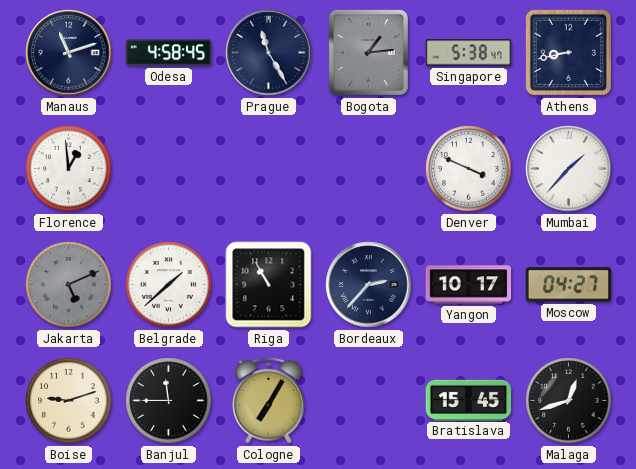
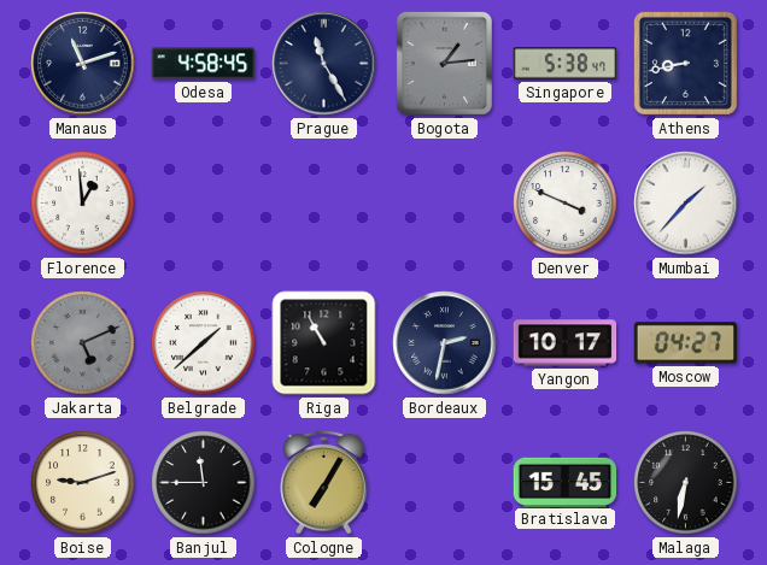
Bordeaux: 2:37 -> 2:32
Malaga: 12:42 -> 6:32
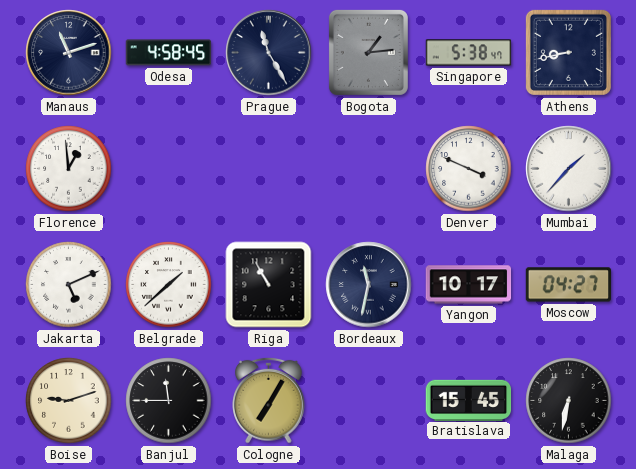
Jakarta dial: grey -> white
Bordeaux: 2:32 -> 11:32
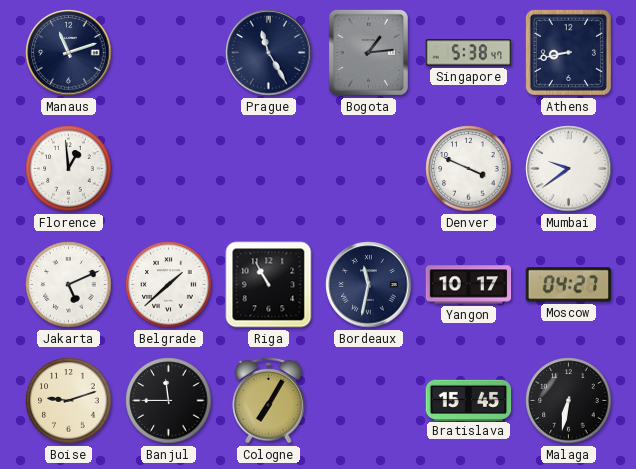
Odesa: 4:58 -> none
Mumbai: 1:37 -> 9:39
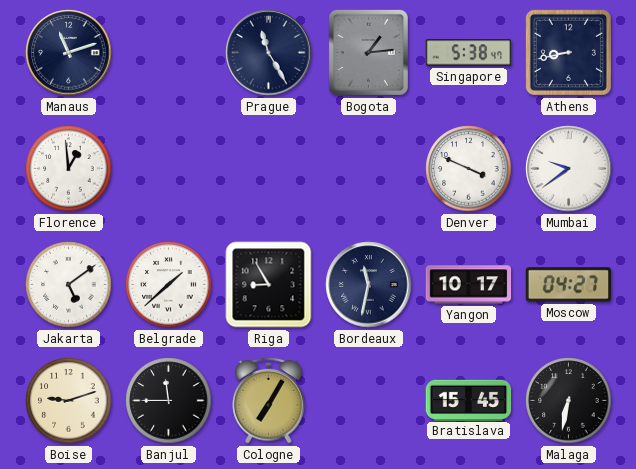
Jakarta: 5:11 -> 5:09
Riga: 10:55 -> 8:55
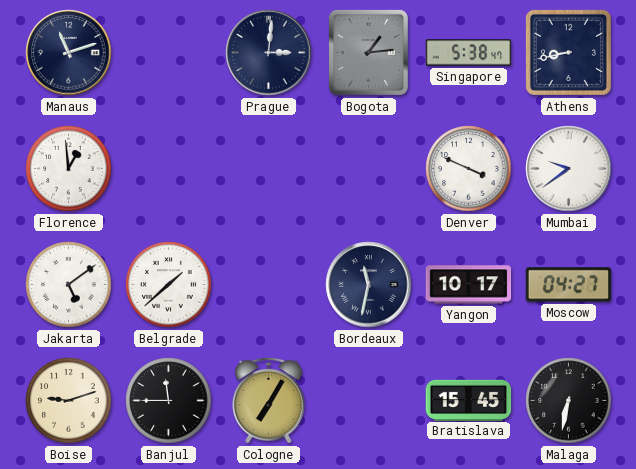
Prague: 11:25 -> 3:01
Riga: 8:55 -> none
